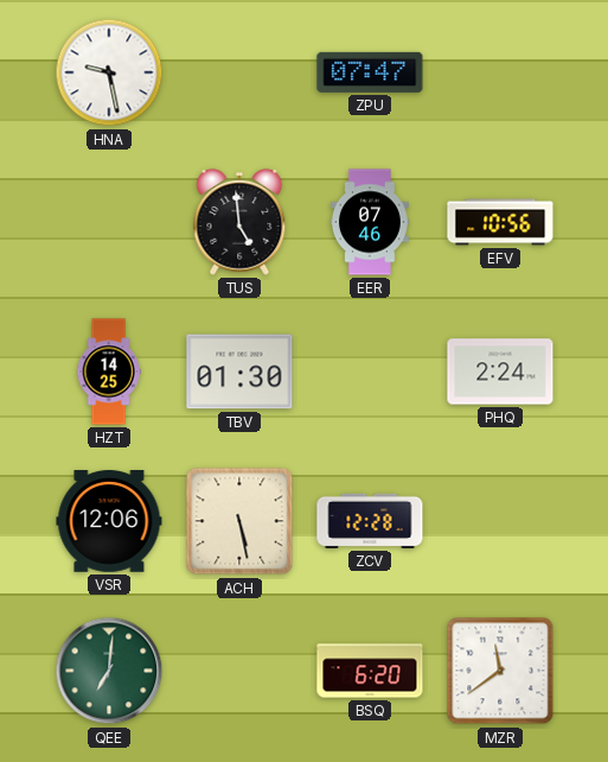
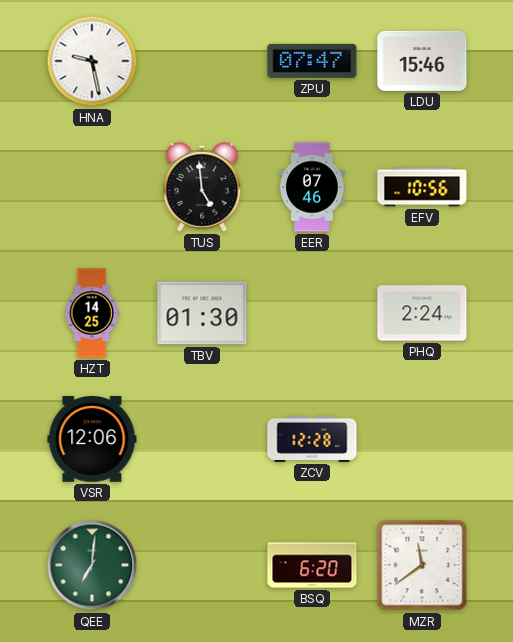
LDU: none -> 15:46
ACH: 5:28 -> none
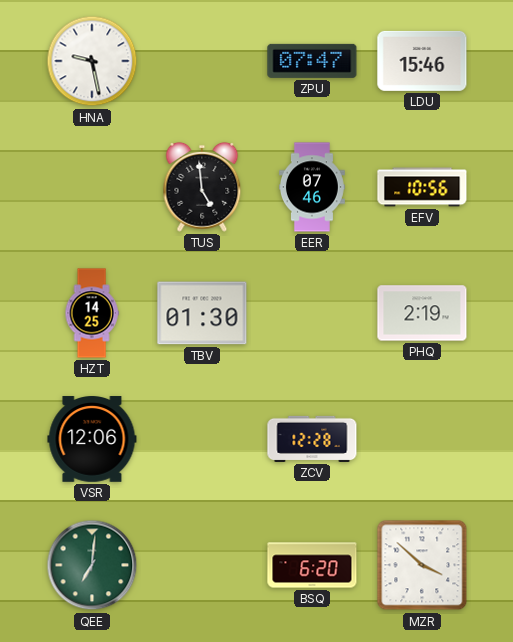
PHQ: 2:24 -> 2:19
MZR: 11:39 -> 3:52
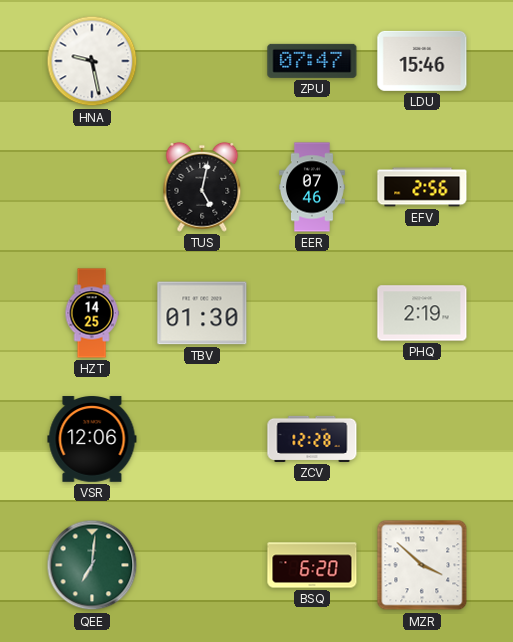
TUS: 4:59 -> 5:02
EFV: 10:56 -> 2:56
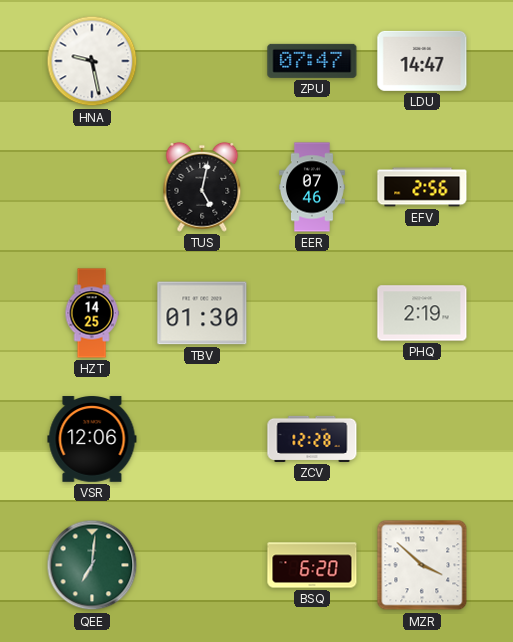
LDU: 15:46 -> 14:47
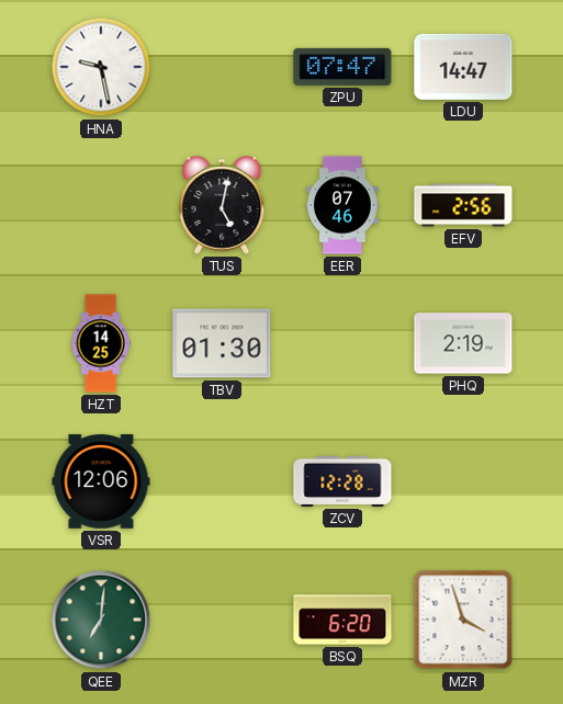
MZR: 3:52 -> 3:57
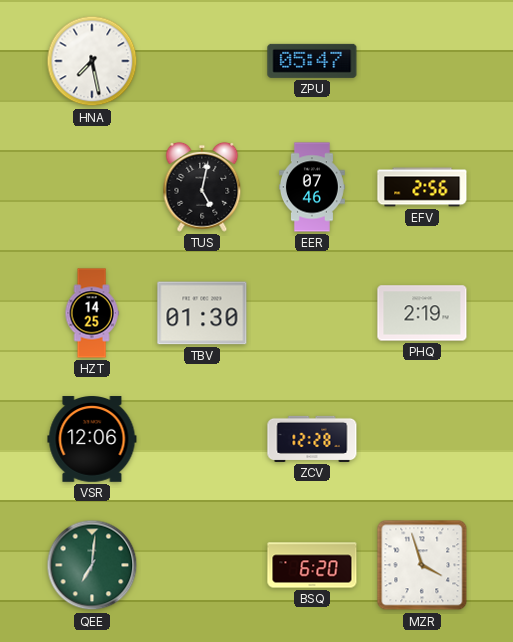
HNA: 9:28 -> 7:28
ZPU: 07:47 -> 05:47
LDU: 14:47 -> none
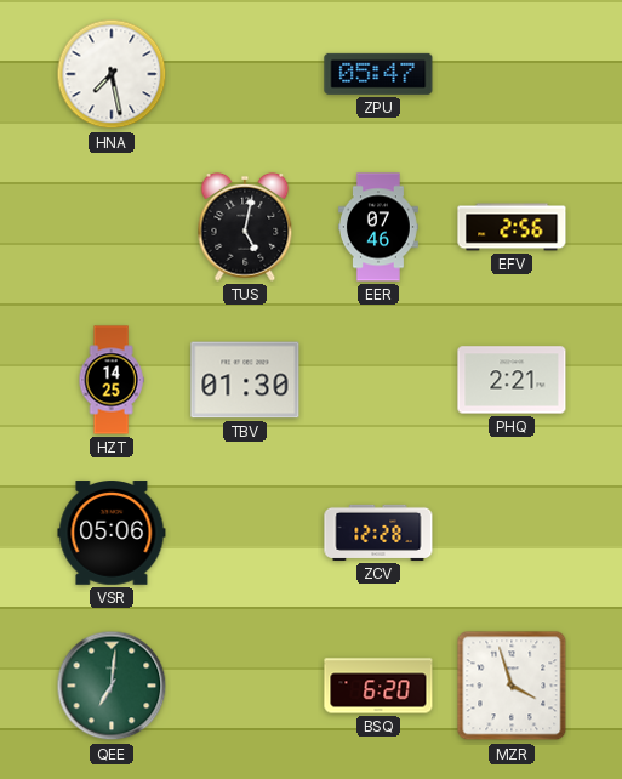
PHQ: 2:19 -> 2:21
VSR: 12:06 -> 05:06
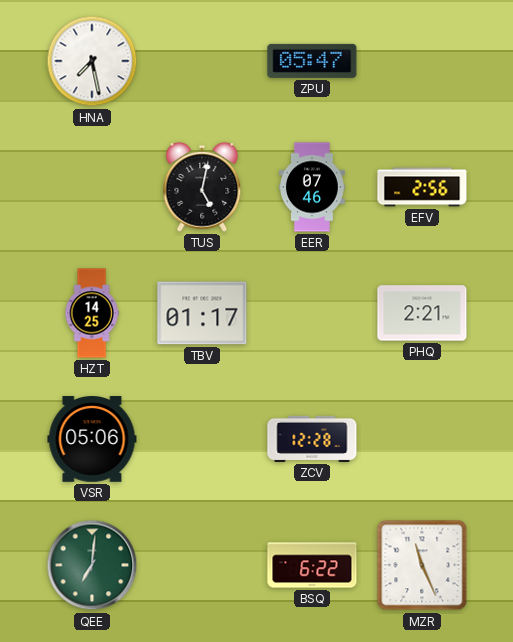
TBV: 01:30 -> 01:17
BSQ: 6:20 -> 6:22
MZR: 3:57 -> 11:26
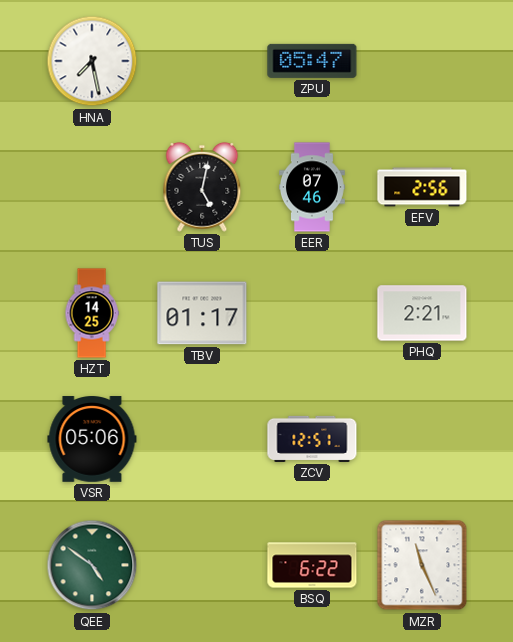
ZCV: 12:28 -> 12:51
QEE: 7:01 -> 4:51
